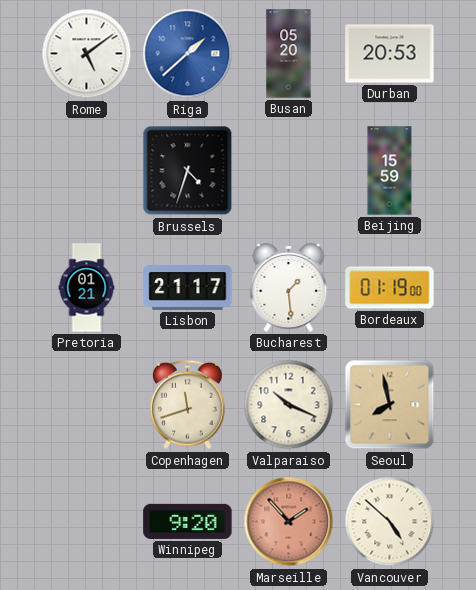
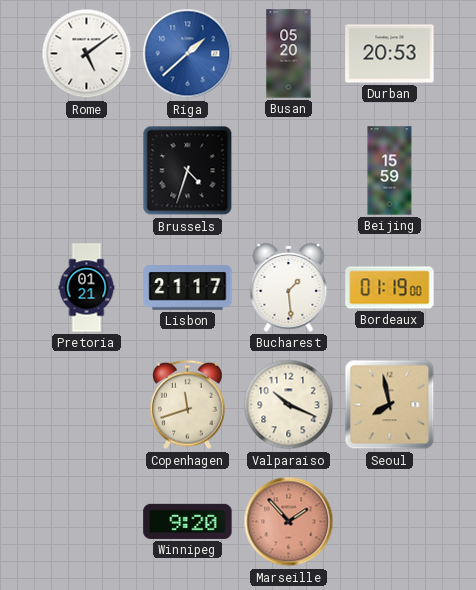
Vancouver: 4:52 -> none
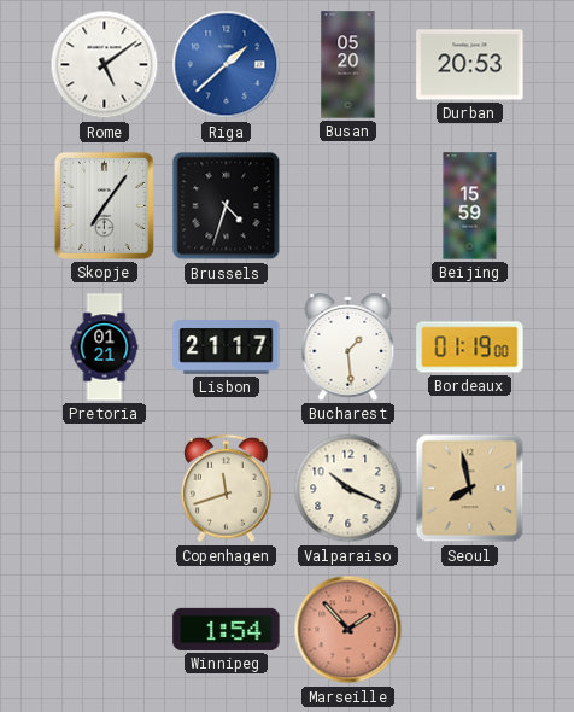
Skopje: none -> 7:06
Winnipeg: 9:20 -> 1:54
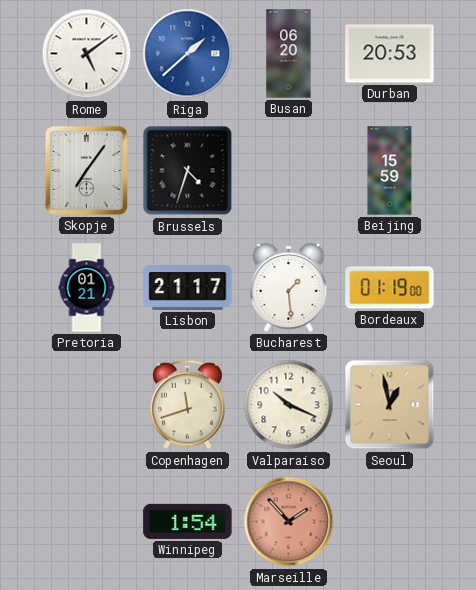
Busan: 05:20 -> 06:20
Seoul: 7:58 -> 12:58
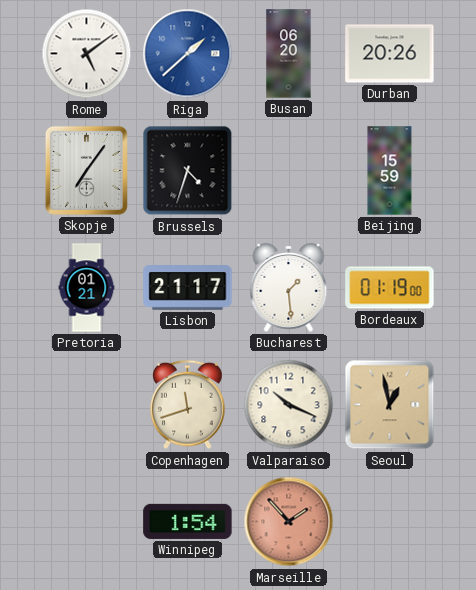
Durban: 20:53 -> 20:26
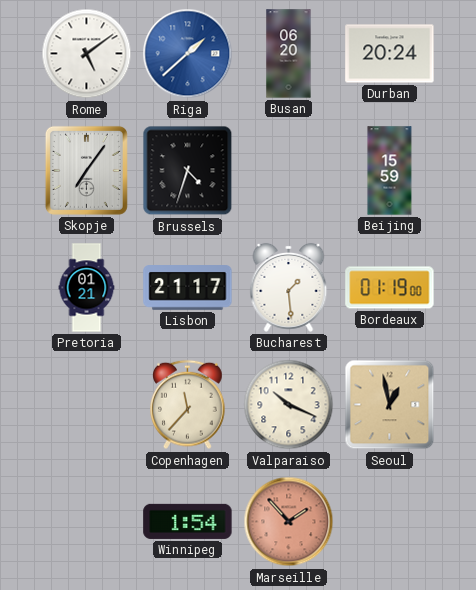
Durban: 20:26 -> 20:24
Copenhagen: 11:42 -> 11:37
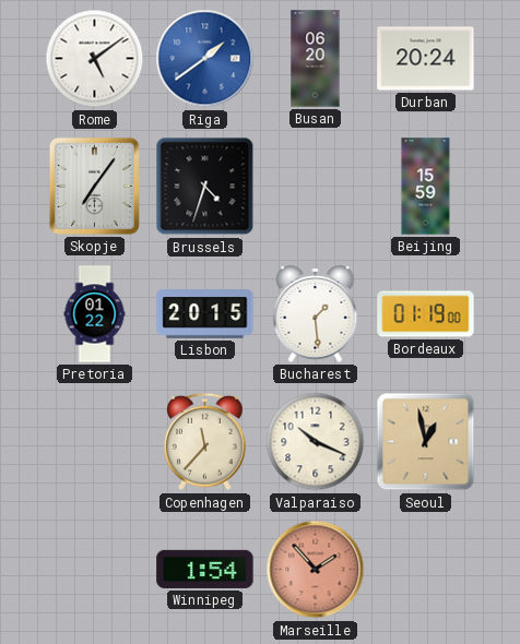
Riga: 1:38 -> 1:39
Pretoria: 01:21 -> 01:22
Lisbon: 21:17 -> 20:15
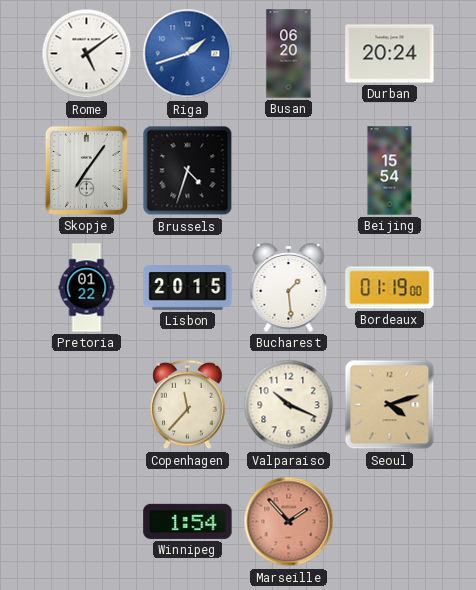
Riga: 1:39 -> 1:42
Beijing: 15:59 -> 15:54
Seoul: 12:58 -> 4:12
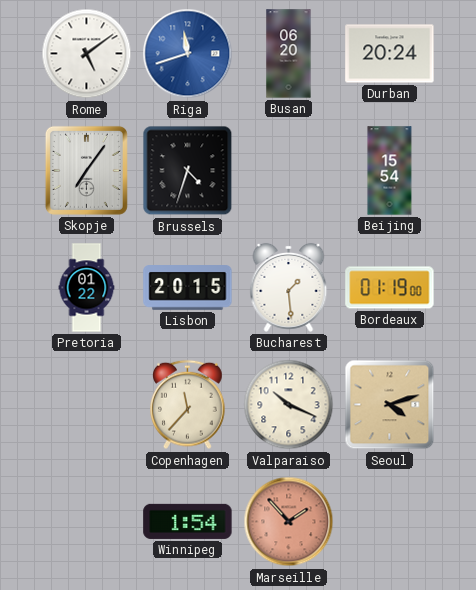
Riga: 1:42 -> 11:42
